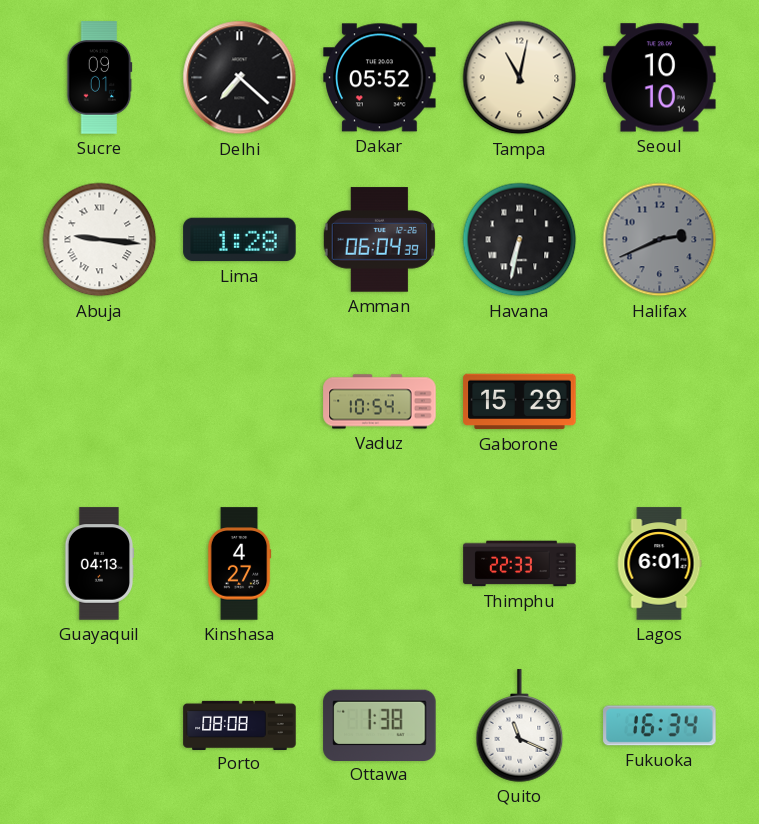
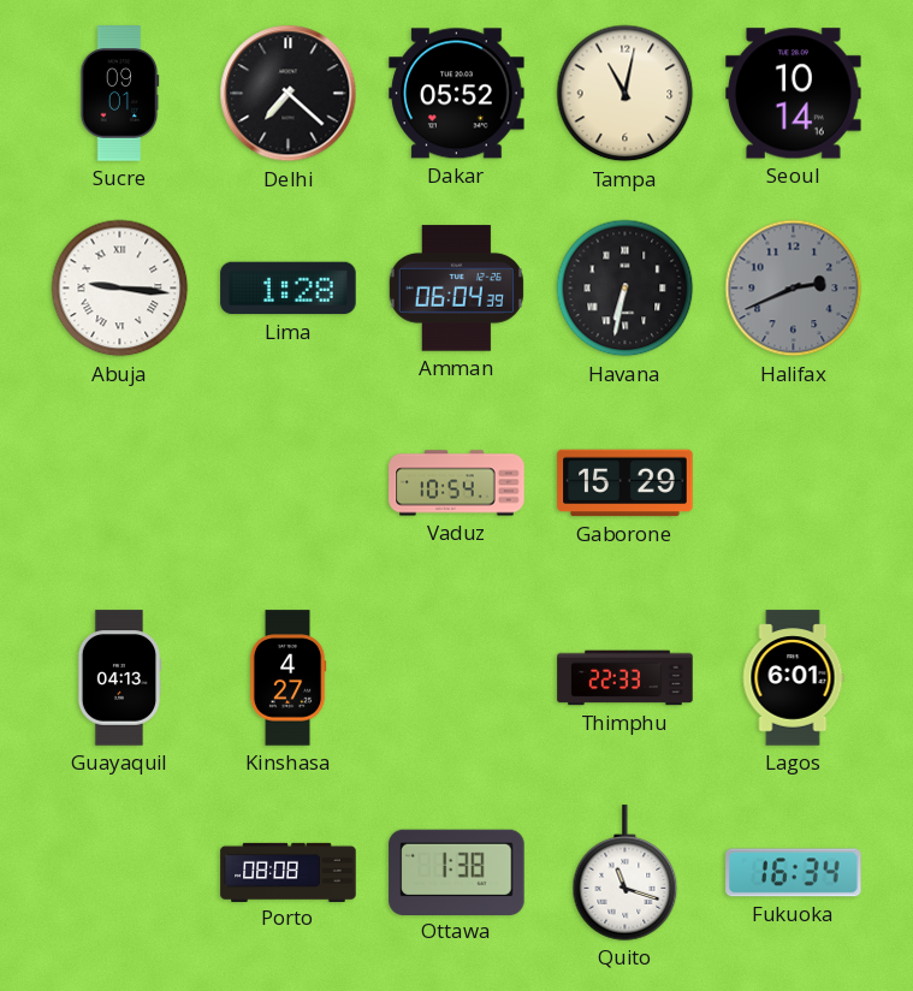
Seoul: 10:10 -> 10:14
Quito: 11:19 -> 11:18
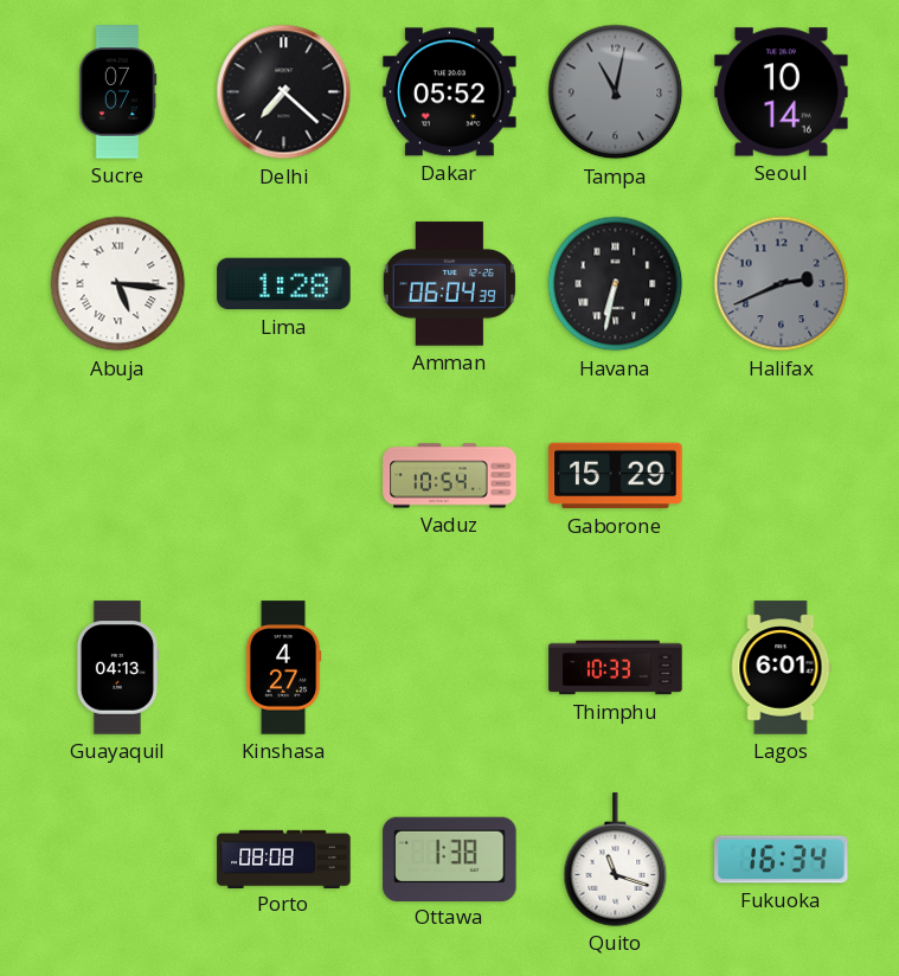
Sucre: 09:01 -> 07:07
Tampa dial: cream -> grey
Abuja: 9:16 -> 5:16
Thimphu: 22:33 -> 10:33
